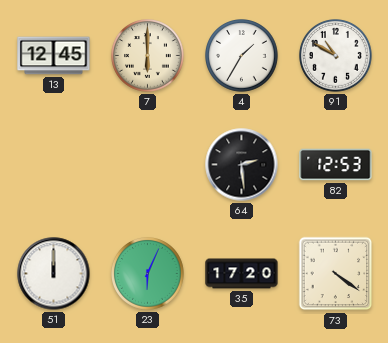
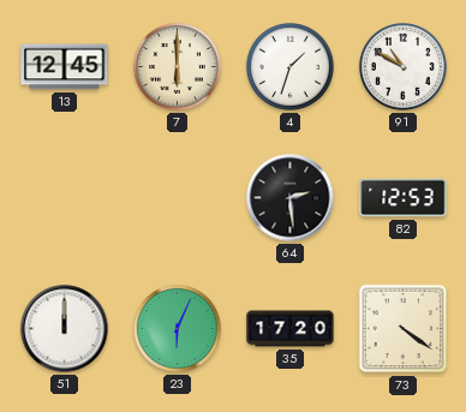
4: 1:35 -> 1:33
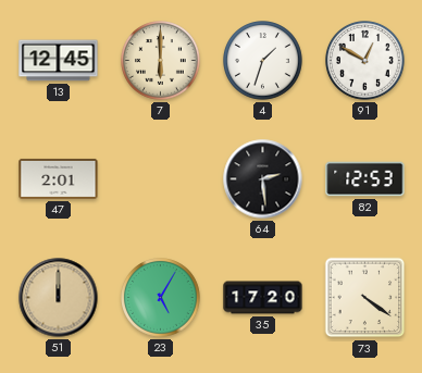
91: 10:50 -> 12:50
47: none -> 2:01
51 dial: white -> champagne
23: 6:04 -> 5:05
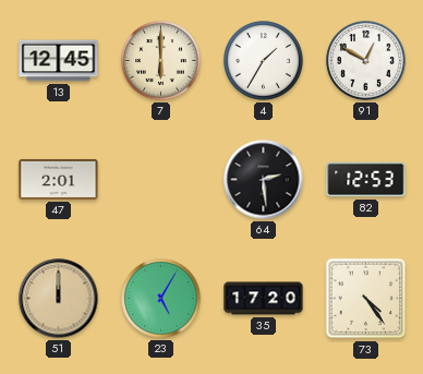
4: 1:33 -> 1:35
73: 4:21 -> 4:24
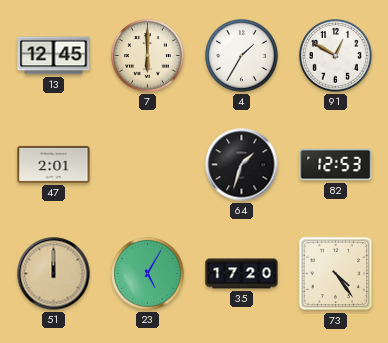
64: 2:29 -> 1:33
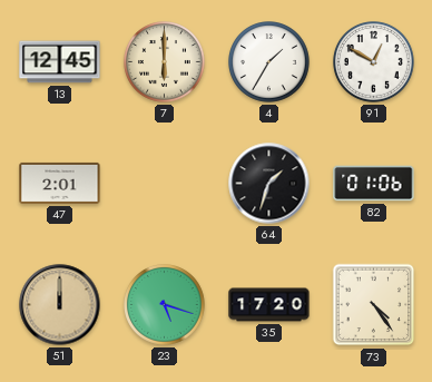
82: 12:53 -> 01:06
23: 5:05 -> 5:18
